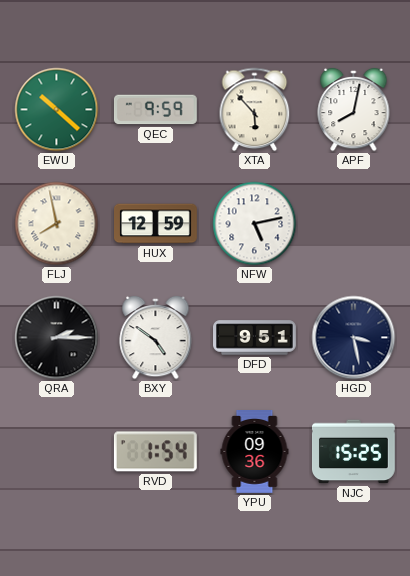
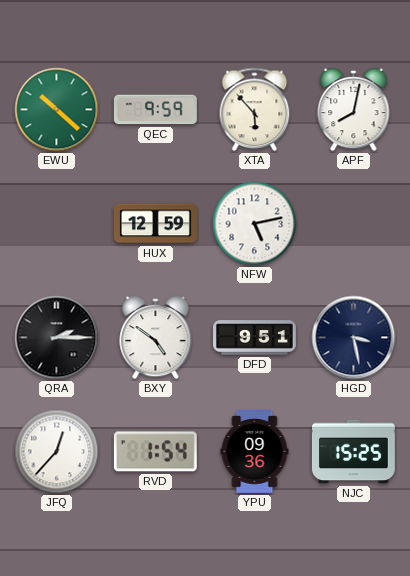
FLJ: 7:58 -> none
JFQ: none -> 12:37
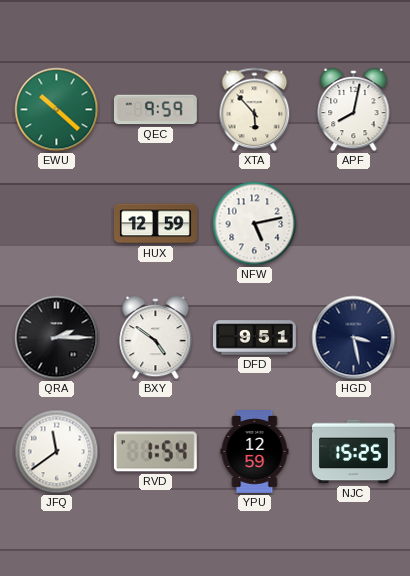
JFQ: 12:37 -> 11:39
YPU: 09:36 -> 12:59
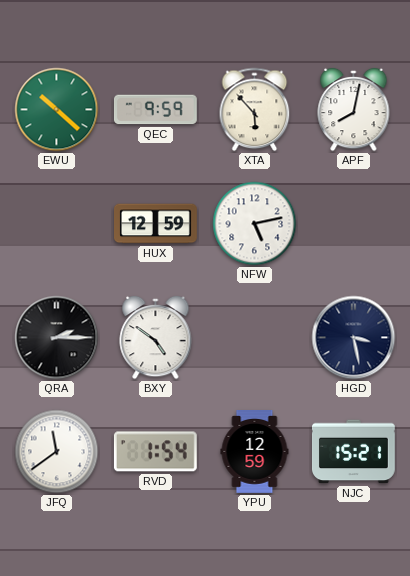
DFD: 9:51 -> none
NJC: 15:25 -> 15:21
